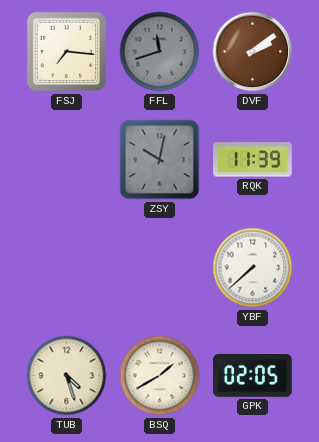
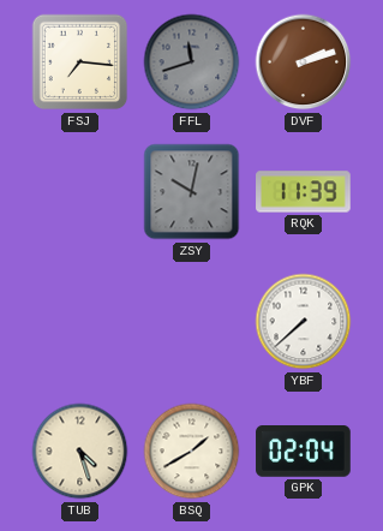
DVF: 2:09 -> 2:12
GPK: 02:05 -> 02:04
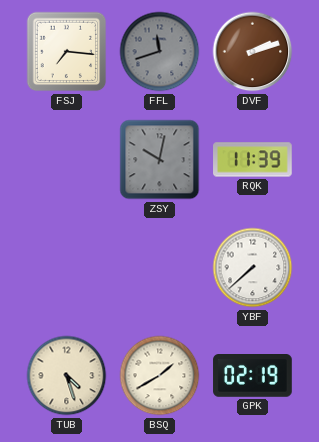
GPK: 02:04 -> 02:19
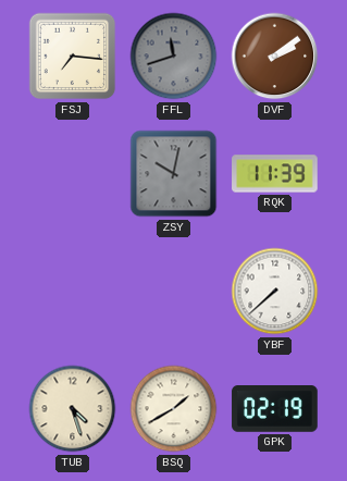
DVF: 2:12 -> 2:09
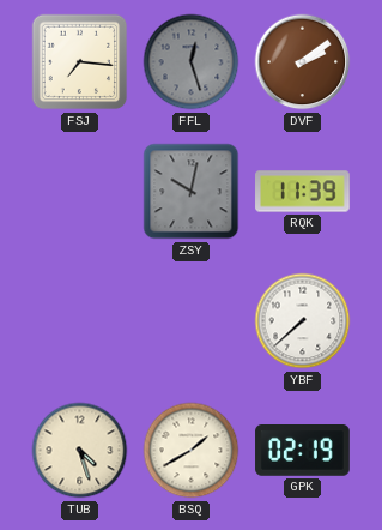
FFL: 11:42 -> 12:27
